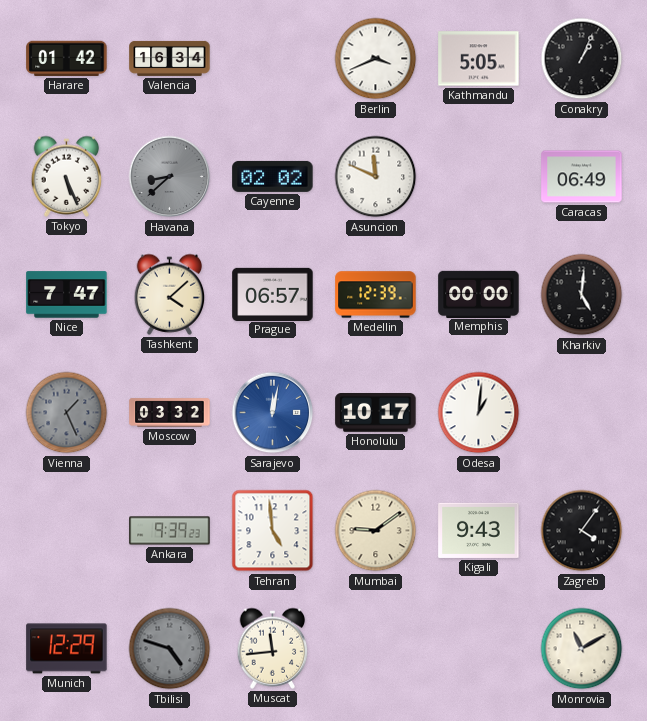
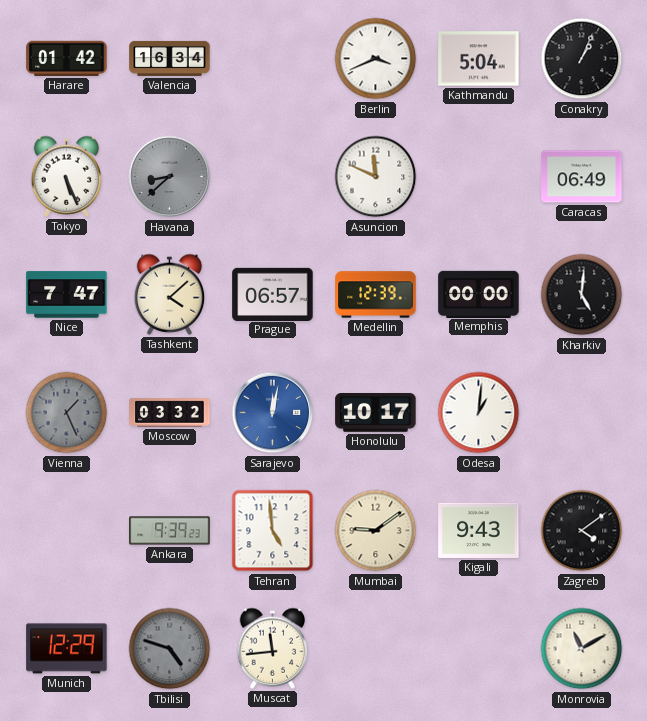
Kathmandu: 5:05 -> 5:04
Cayenne: 02:02 -> none
Zagreb: 4:06 -> 4:09
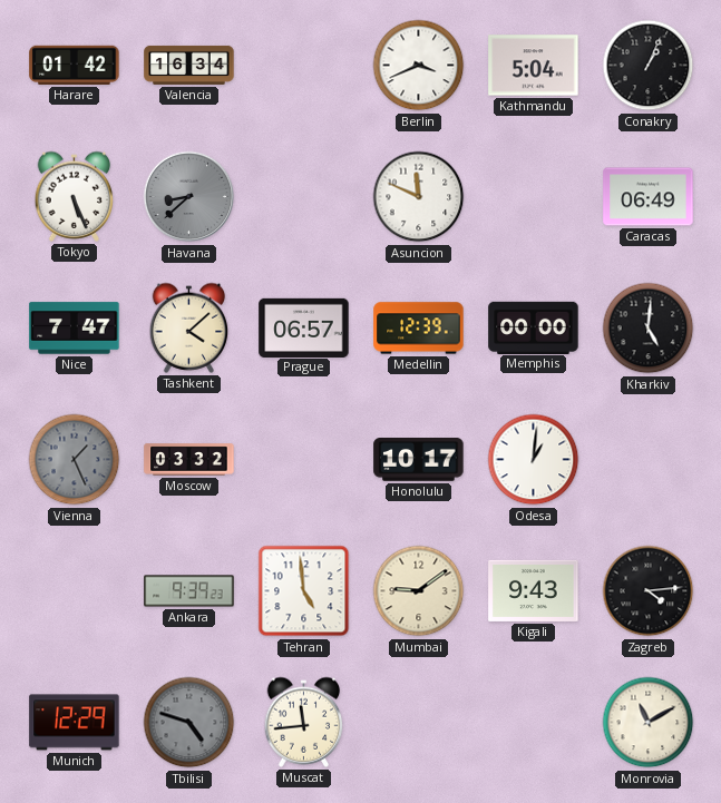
Sarajevo: 12:02 -> none
Zagreb: 4:09 -> 4:14
